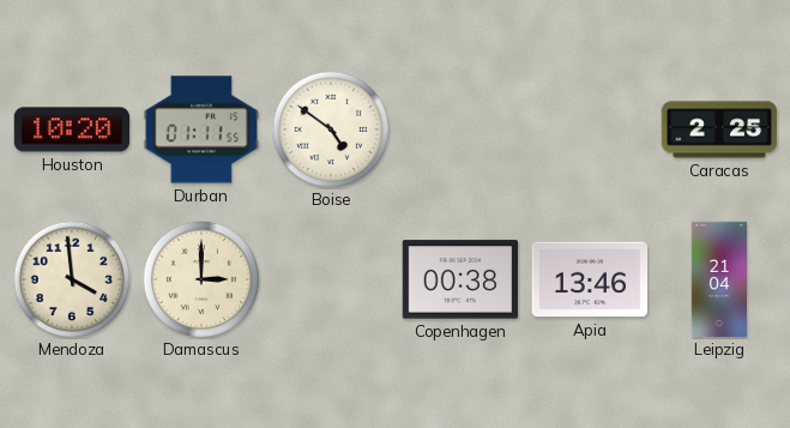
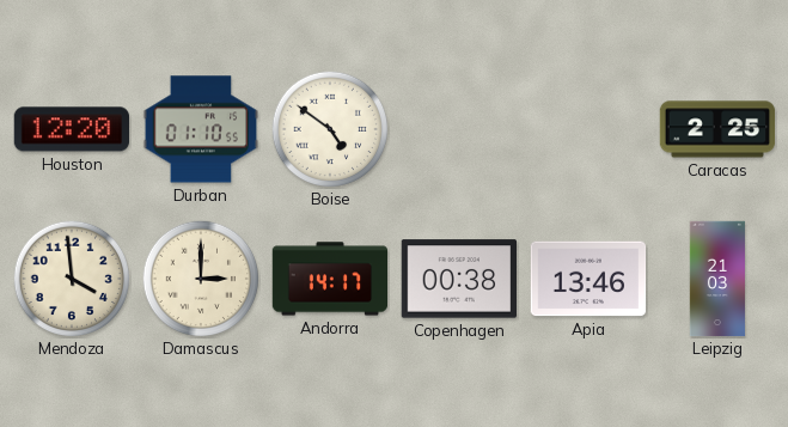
Houston: 10:20 -> 12:20
Durban: 01:11 -> 01:10
Andorra: none -> 14:17
Leipzig: 21:04 -> 21:03
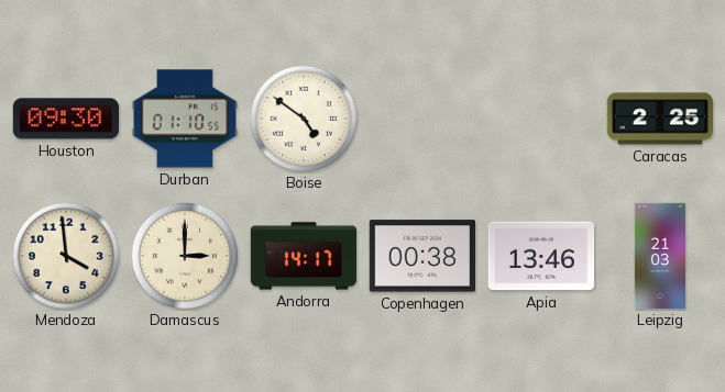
Houston: 12:20 -> 09:30
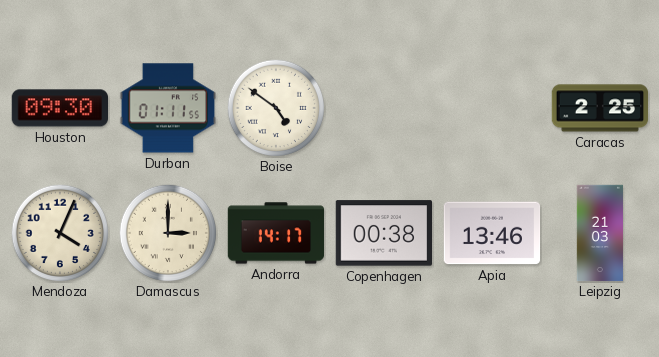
Durban: 01:10 -> 01:11
Mendoza: 3:59 -> 4:04
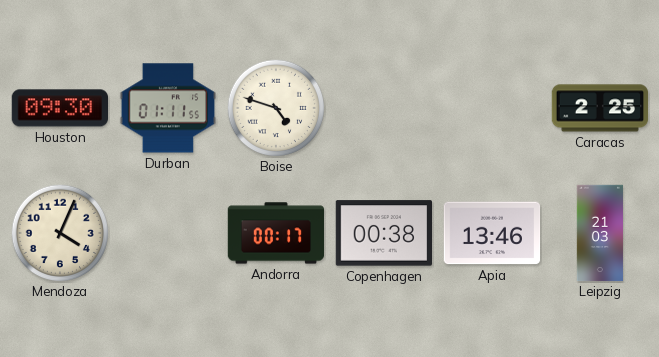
Boise: 4:51 -> 4:48
Damascus: 3:00 -> none
Andorra: 14:17 -> 00:17
